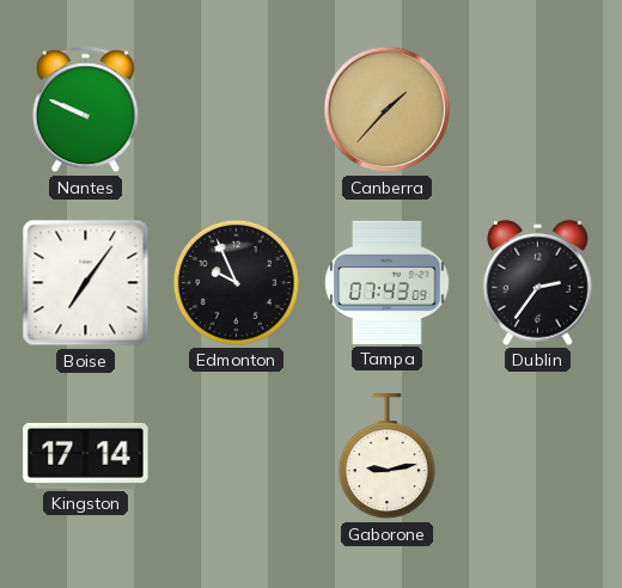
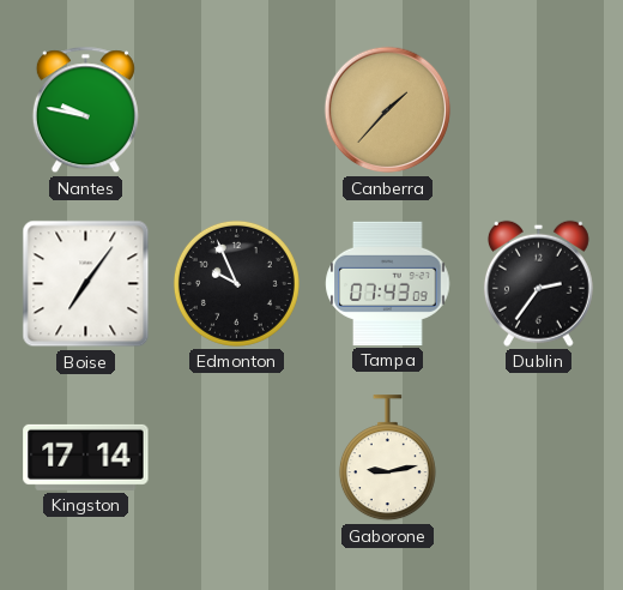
Nantes: 9:49 -> 9:47
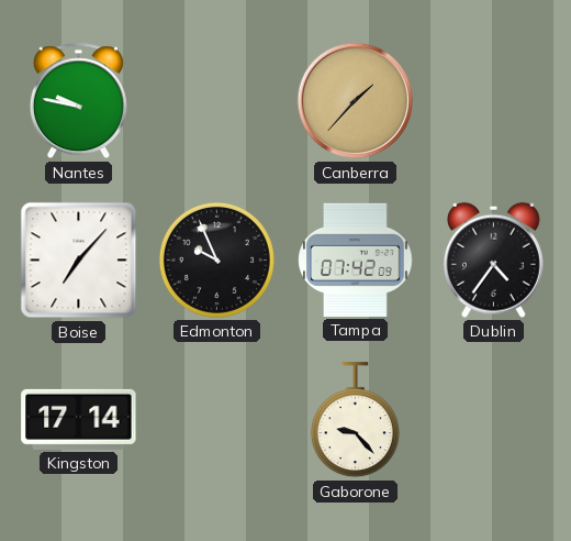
Boise: 7:06 -> 7:07
Tampa: 07:43 -> 07:42
Dublin: 2:36 -> 4:36
Gaborone: 9:13 -> 9:23
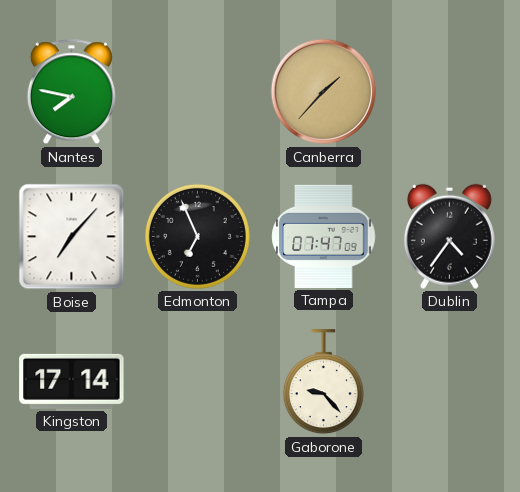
Nantes: 9:47 -> 7:47
Edmonton: 9:56 -> 6:56
Tampa: 07:42 -> 07:47
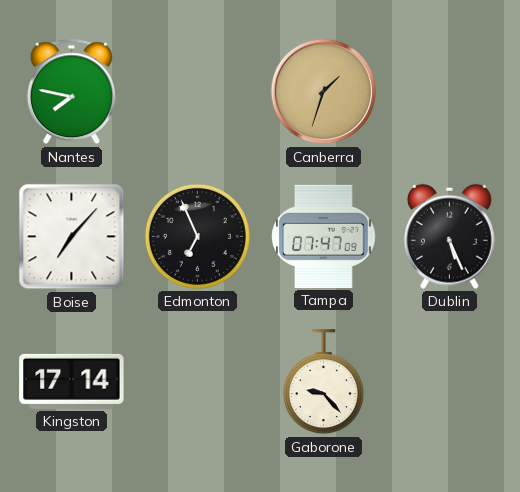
Canberra: 1:37 -> 1:33
Dublin: 4:36 -> 5:26
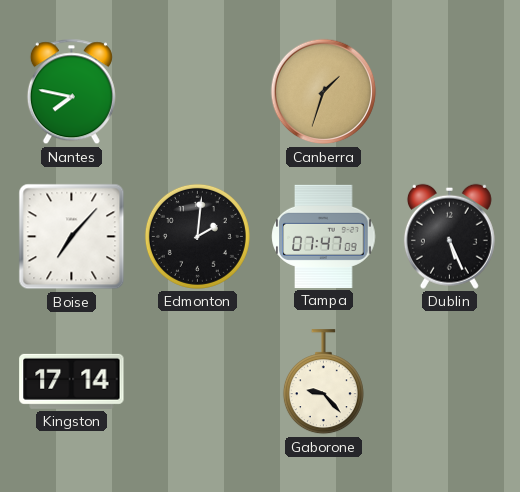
Edmonton: 6:56 -> 2:01
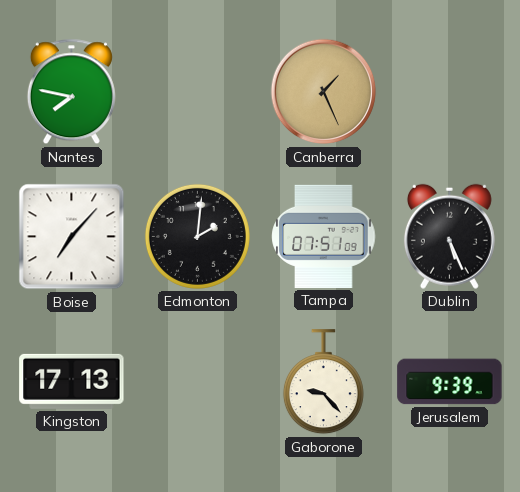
Canberra: 1:33 -> 1:26
Tampa: 07:47 -> 07:51
Kingston: 17:14 -> 17:13
Jerusalem: none -> 9:39
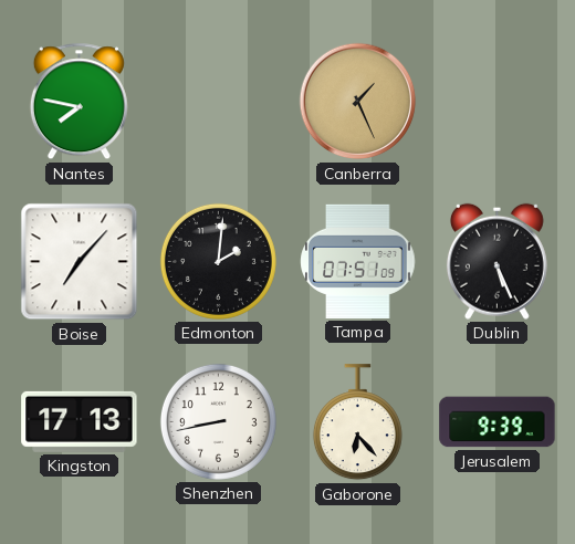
Shenzhen: none -> 8:43
Gaborone: 9:23 -> 6:23
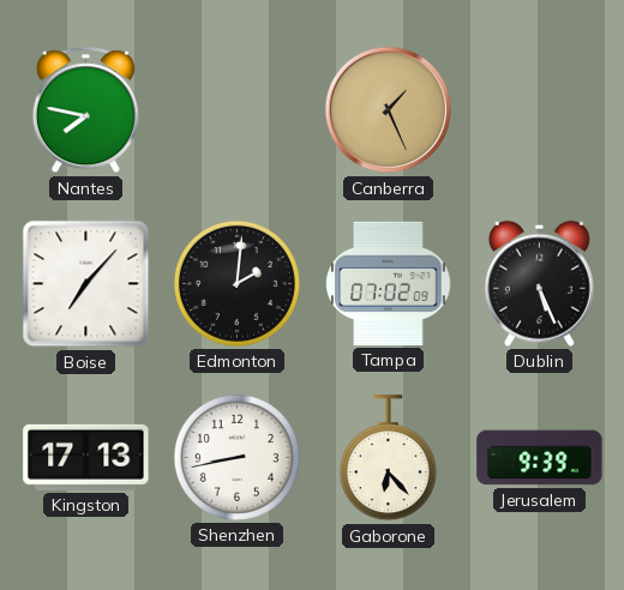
Tampa: 07:51 -> 07:02
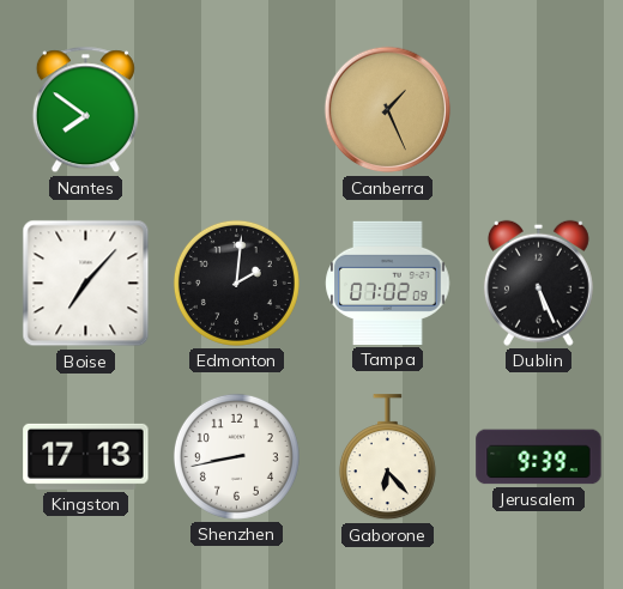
Nantes: 7:47 -> 7:51
